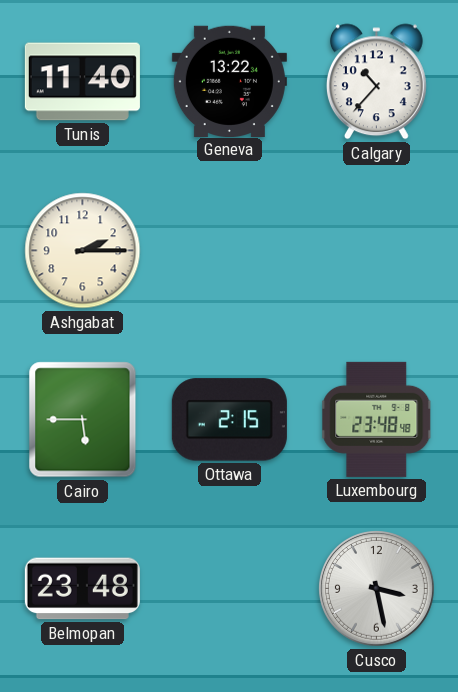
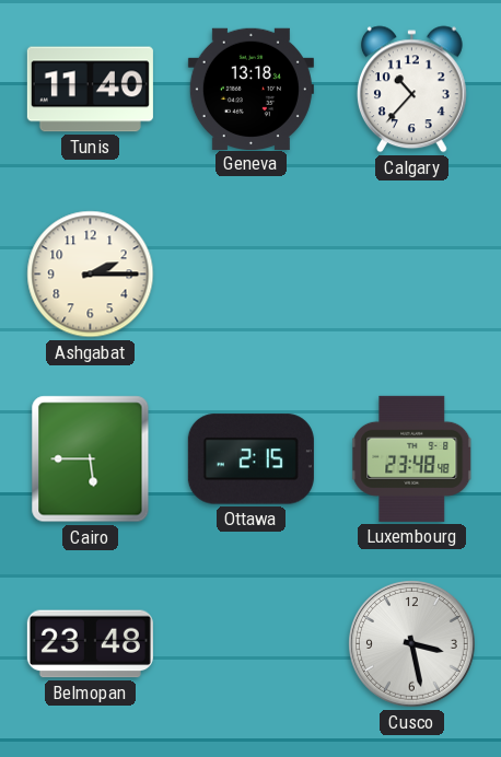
Geneva: 13:22 -> 13:18
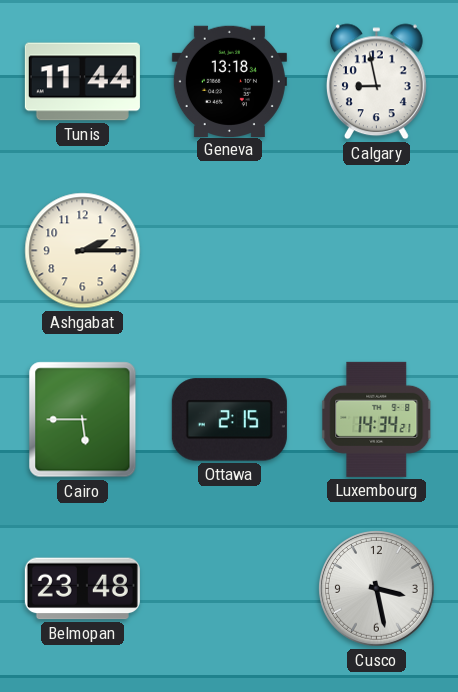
Tunis: 11:40 -> 11:44
Calgary: 10:37 -> 8:58
Luxembourg: 23:48 -> 14:34
